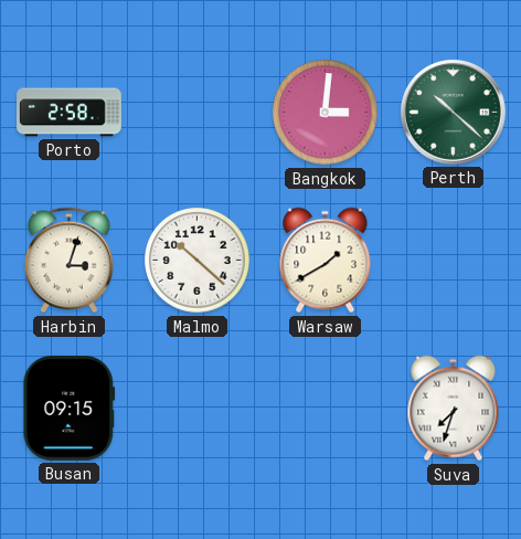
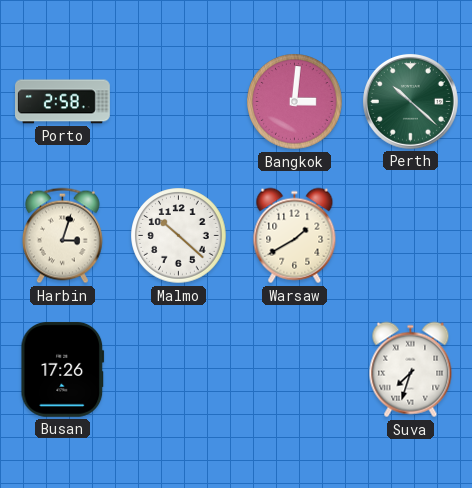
Busan: 09:15 -> 17:26
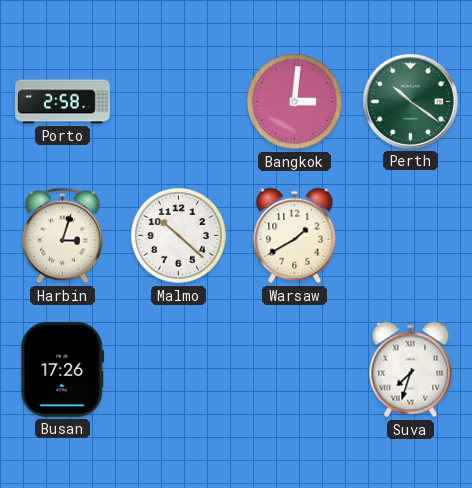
Perth: 10:22 -> 10:21
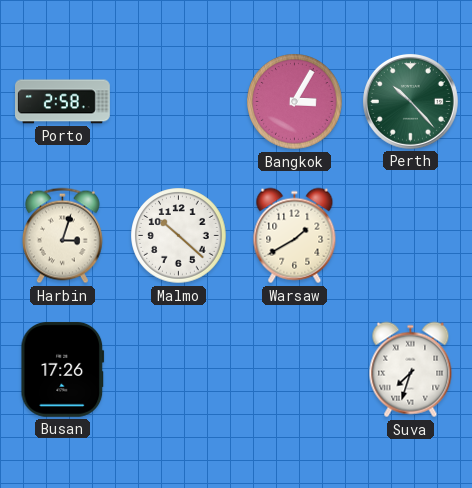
Bangkok: 3:01 -> 3:05
Perth: 10:21 -> 10:23
